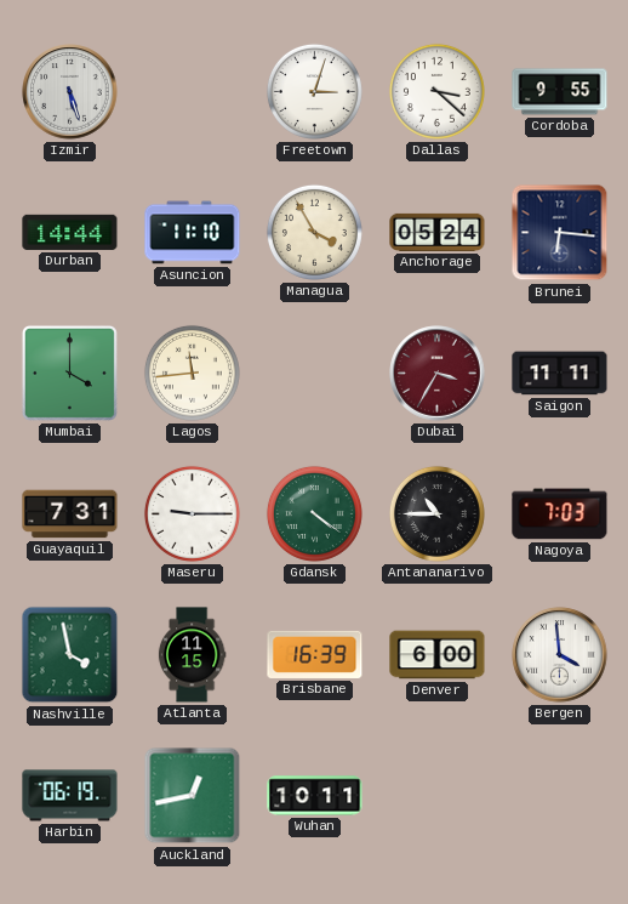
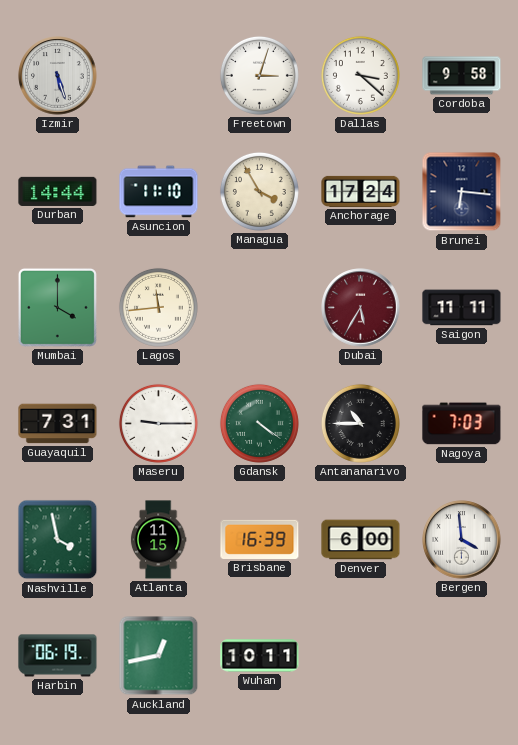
Cordoba: 9:55 -> 9:58
Anchorage: 05:24 -> 17:24
Dubai: 3:35 -> 5:35
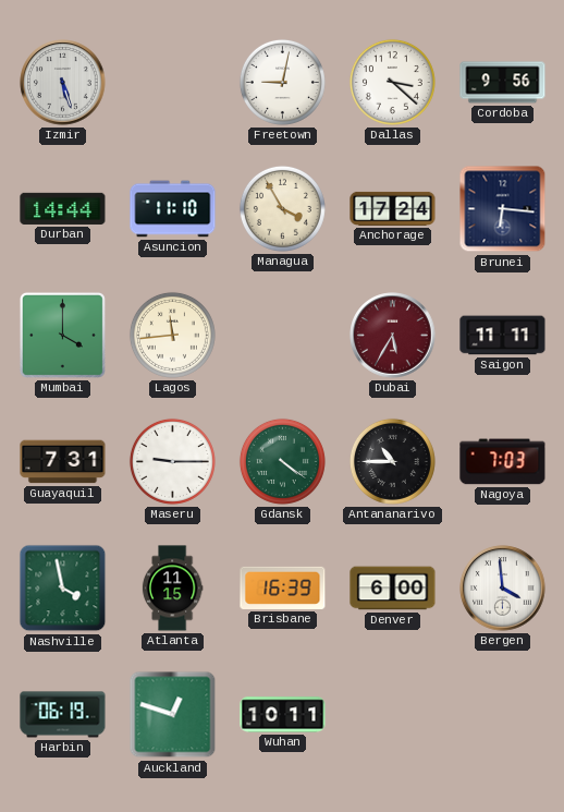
Freetown: 3:03 -> 9:02
Cordoba: 9:58 -> 9:56
Auckland: 12:43 -> 12:48
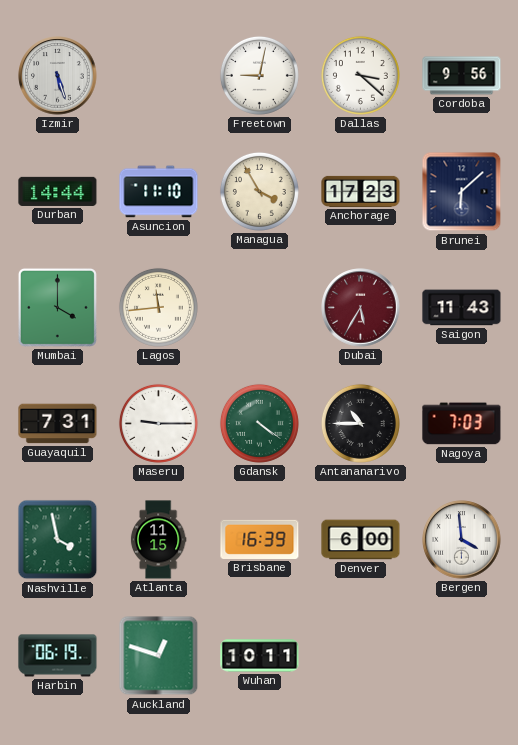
Anchorage: 17:24 -> 17:23
Brunei: 6:16 -> 6:08
Saigon: 11:11 -> 11:43
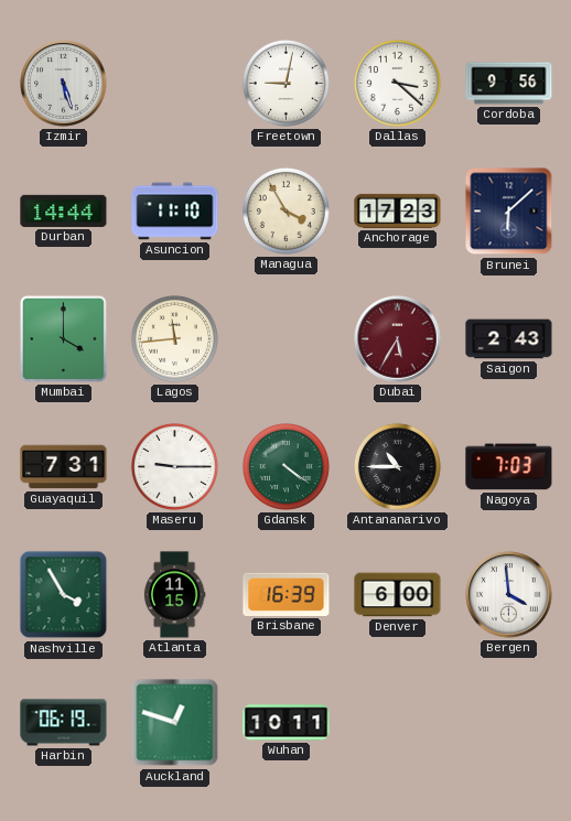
Saigon: 11:43 -> 2:43
Nashville: 3:58 -> 3:55
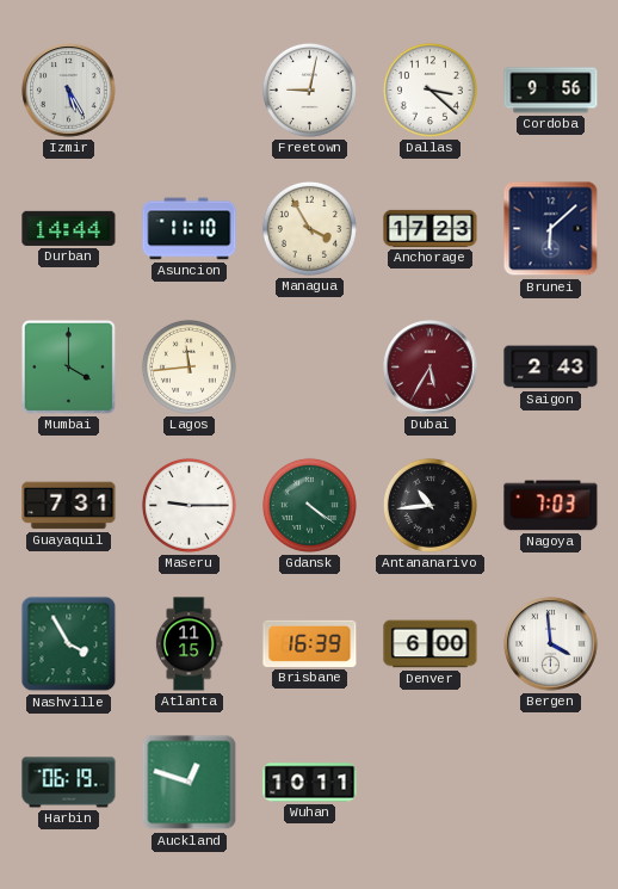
Izmir: 5:27 -> 5:25
Antananarivo: 10:45 -> 10:44
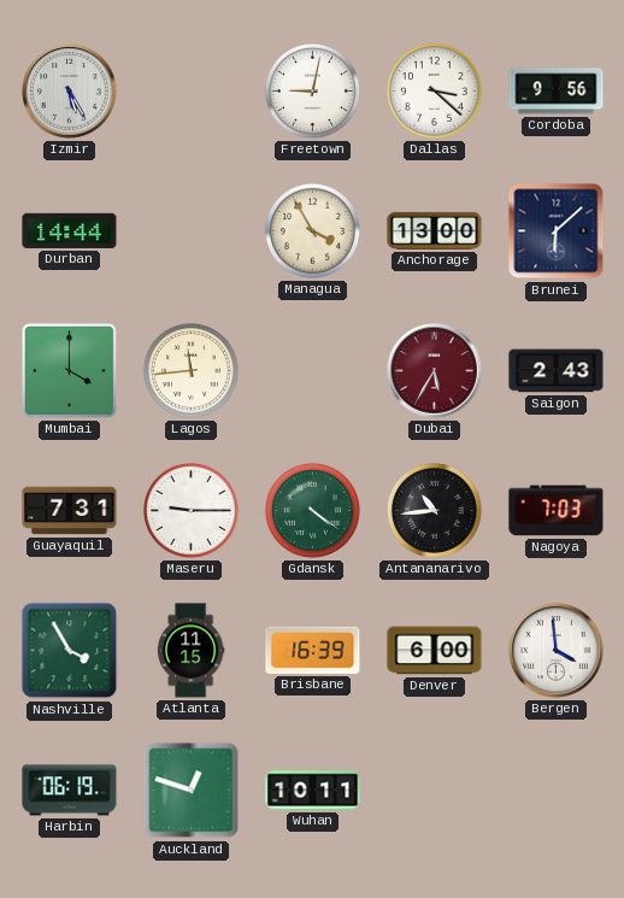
Asuncion: 11:10 -> none
Anchorage: 17:23 -> 13:00
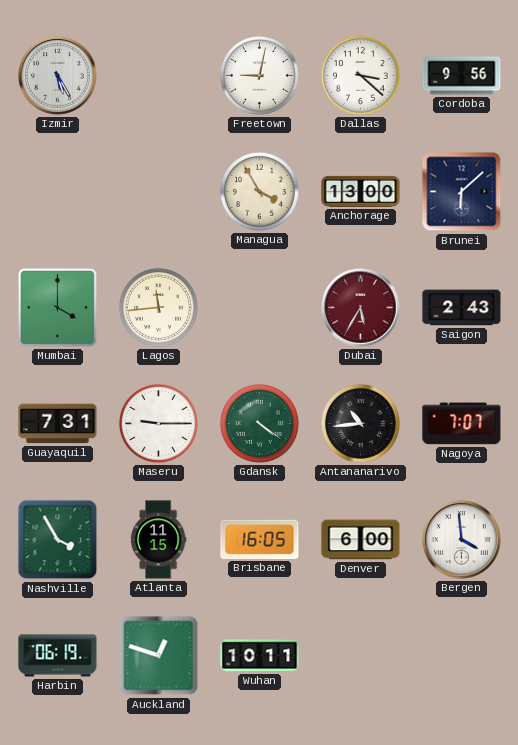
Durban: 14:44 -> none
Nagoya: 7:03 -> 7:07
Brisbane: 16:39 -> 16:05
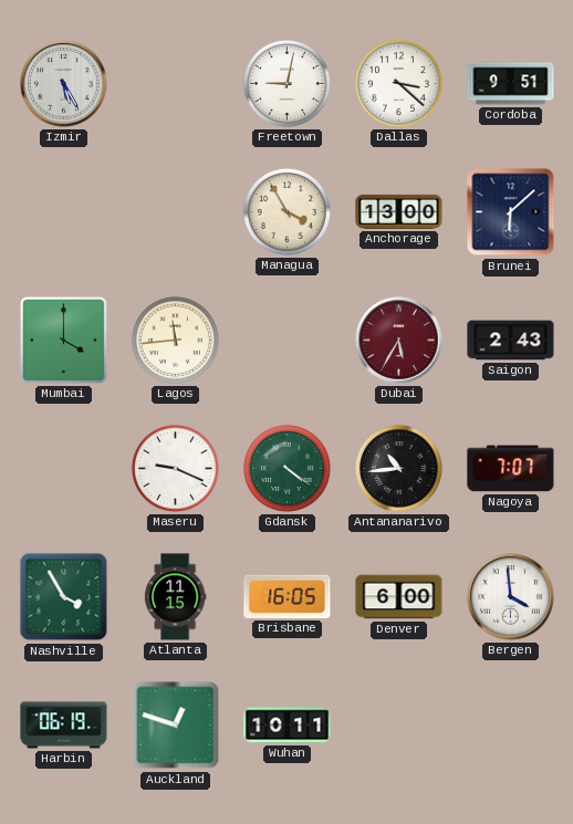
Cordoba: 9:56 -> 9:51
Guayaquil: 7:31 -> none
Maseru: 9:15 -> 9:19
